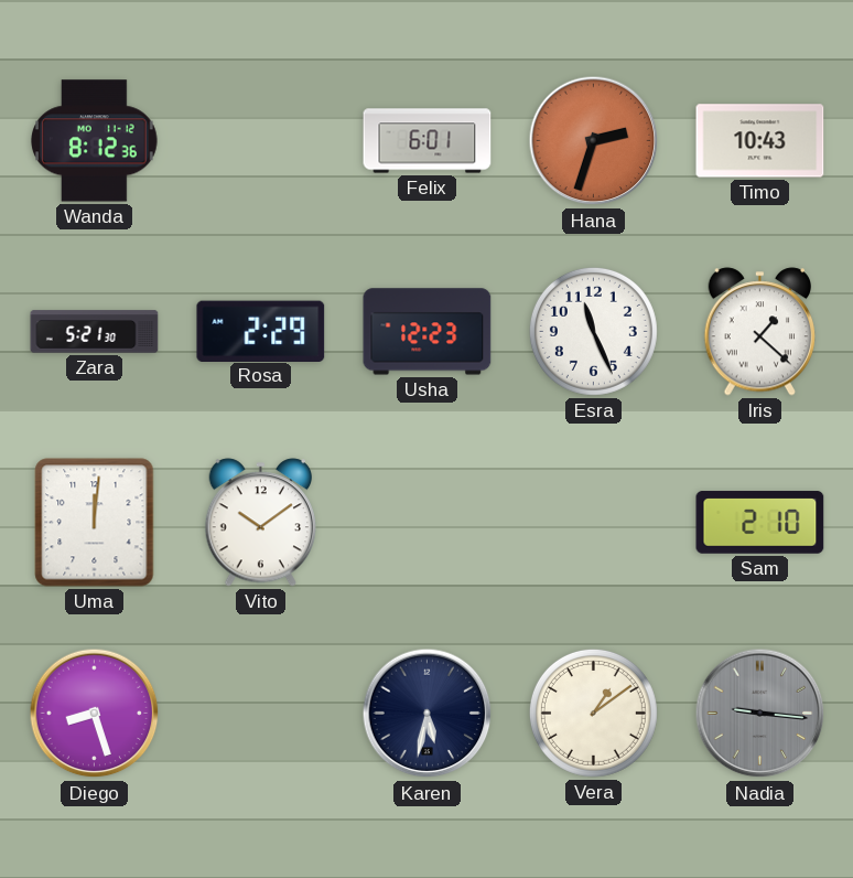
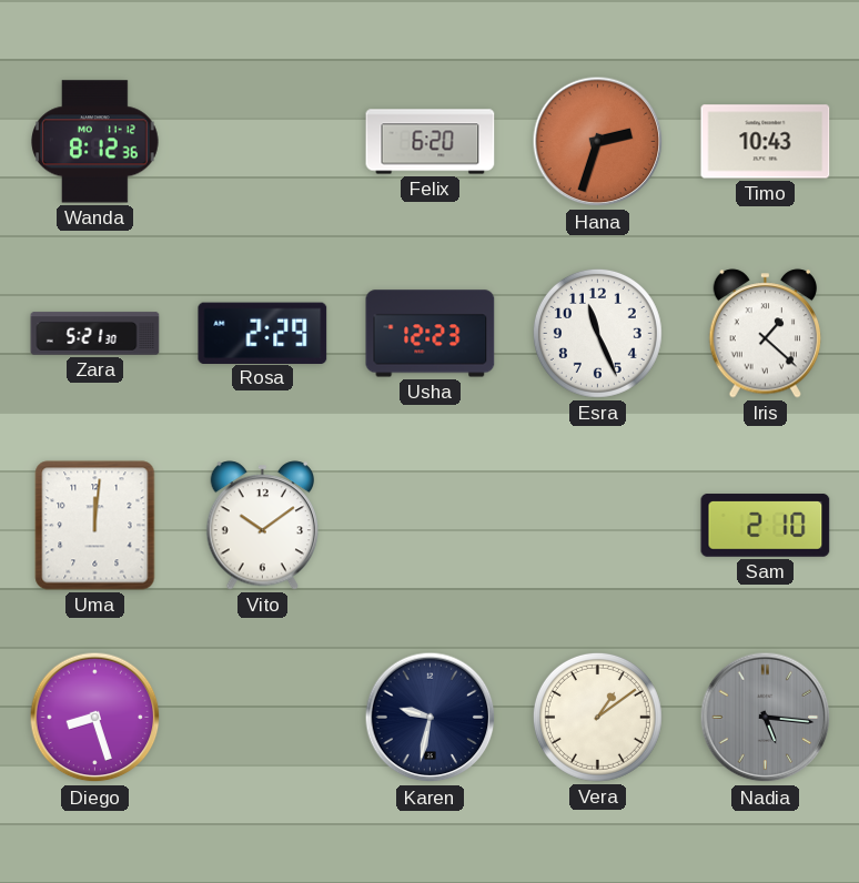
Felix: 6:01 -> 6:20
Karen: 5:32 -> 9:32
Nadia: 9:16 -> 5:16
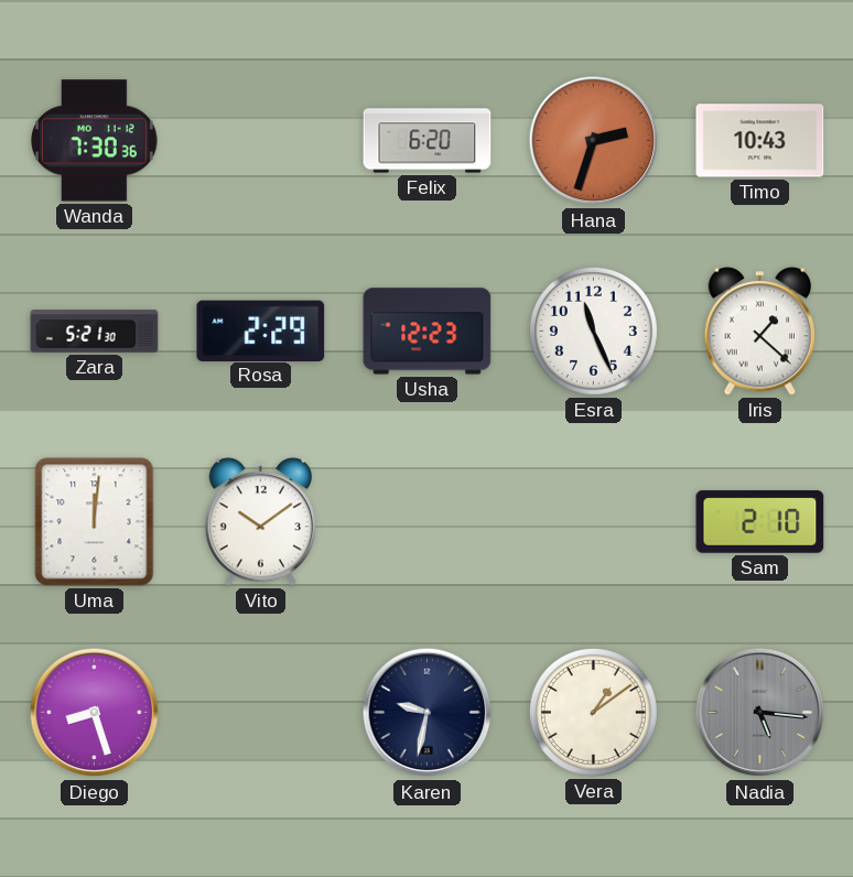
Wanda: 8:12 -> 7:30
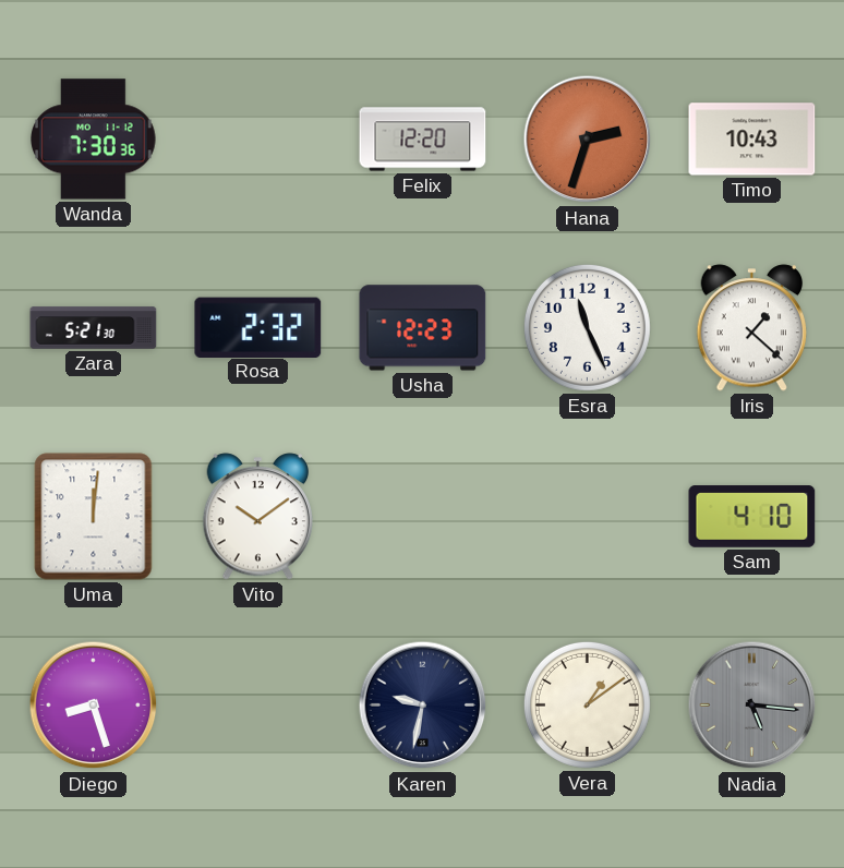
Felix: 6:20 -> 12:20
Rosa: 2:29 -> 2:32
Sam: 2:10 -> 4:10
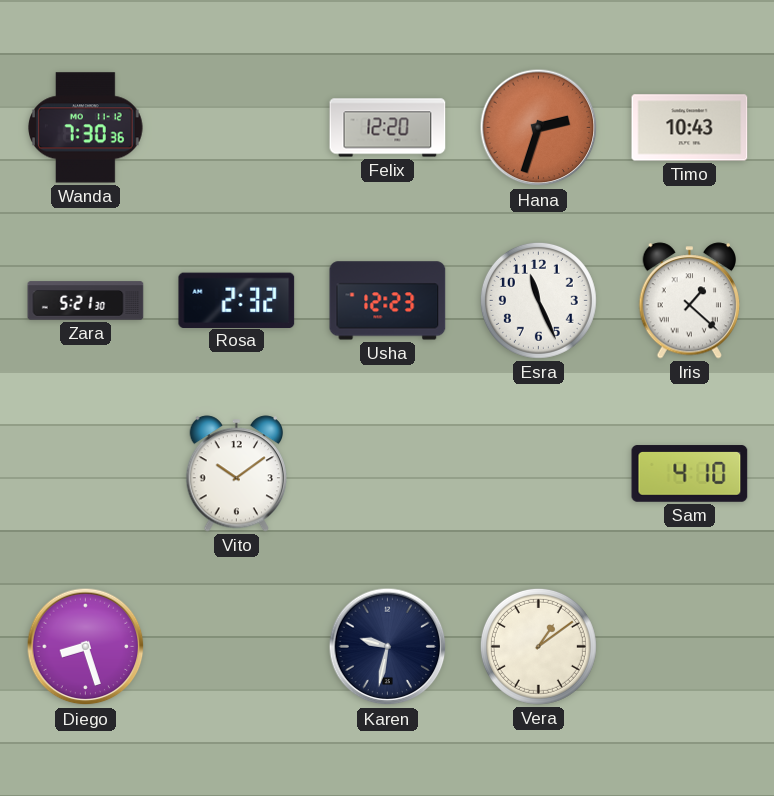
Uma: 12:01 -> none
Nadia: 5:16 -> none
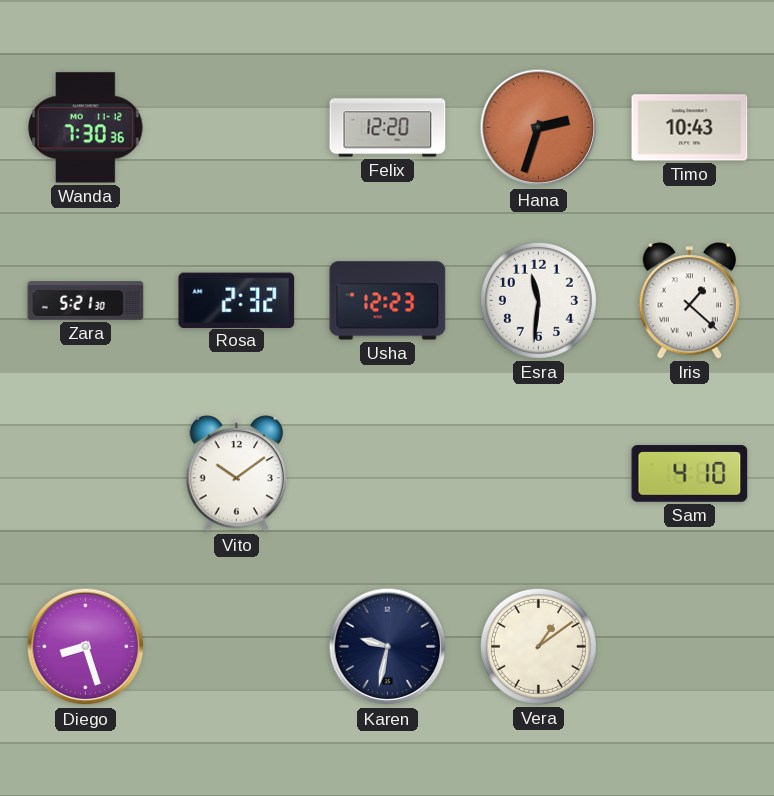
Esra: 11:26 -> 11:31
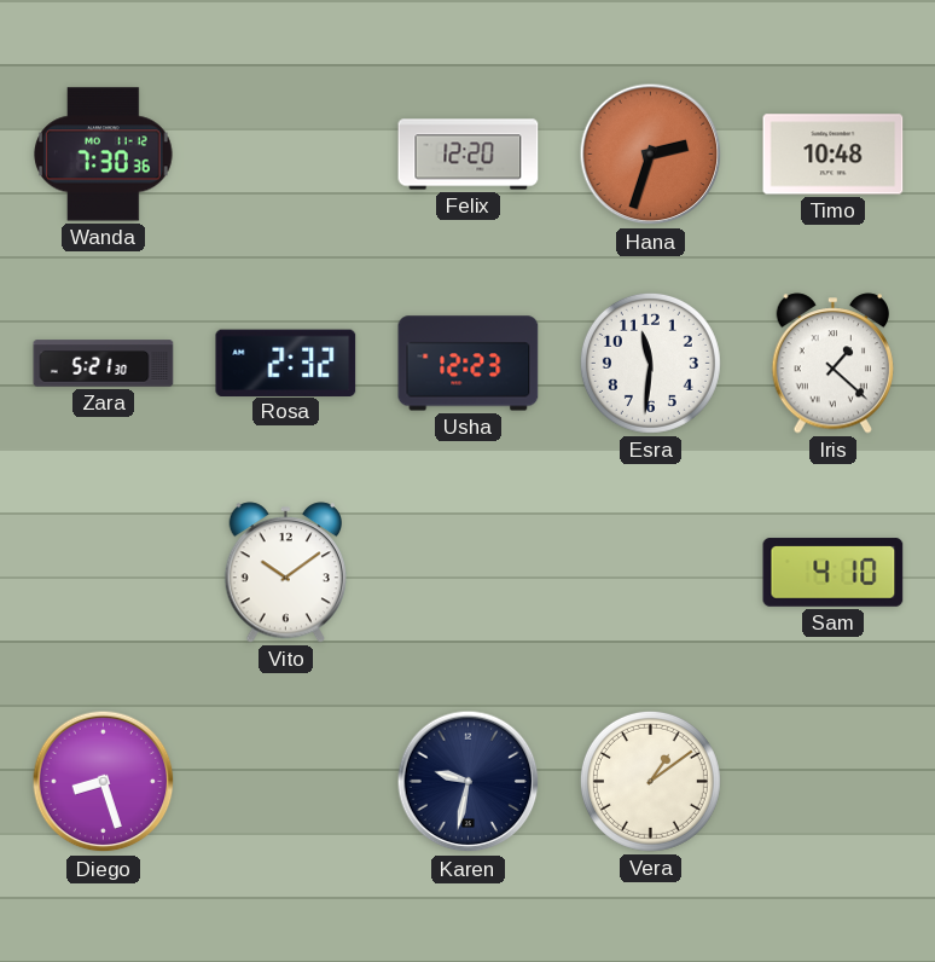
Timo: 10:43 -> 10:48
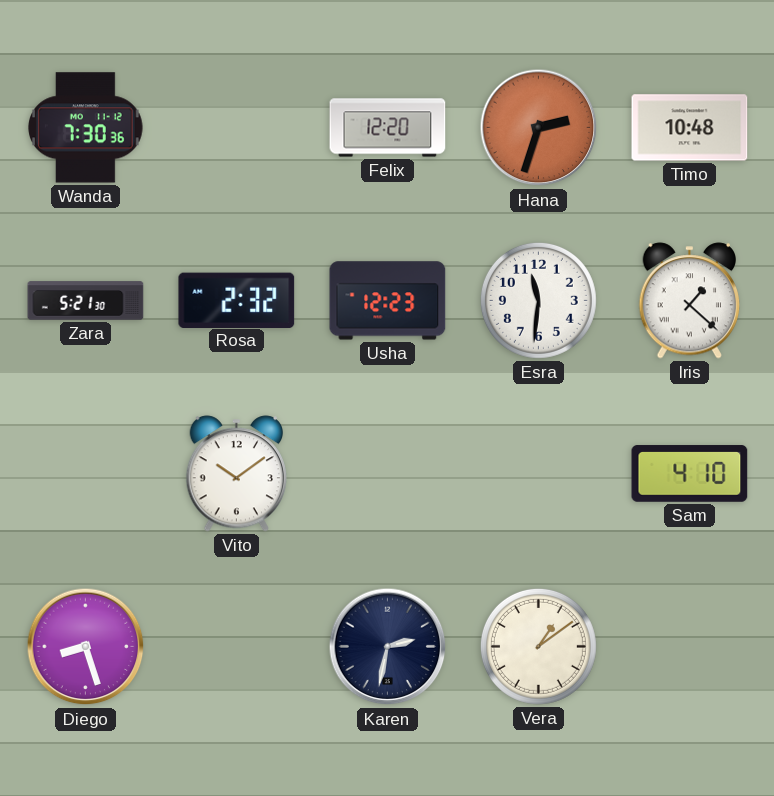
Karen: 9:32 -> 2:32
